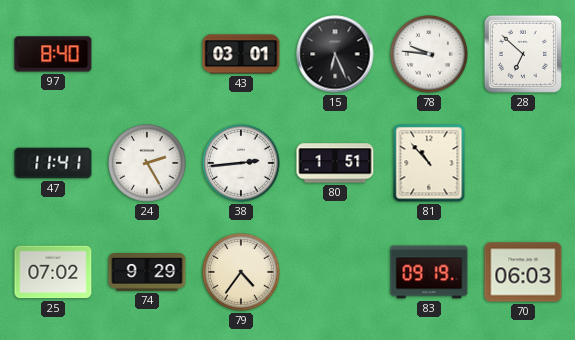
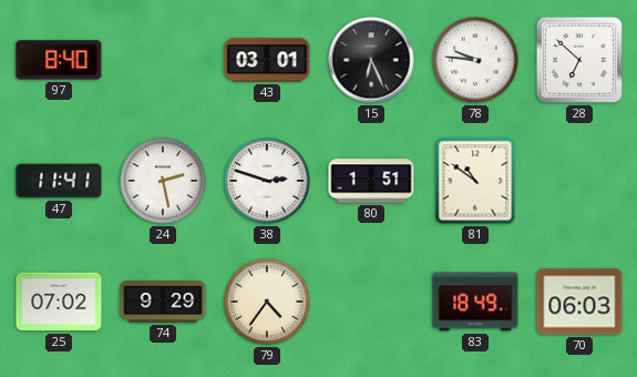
24: 2:25 -> 2:28
38: 2:44 -> 2:48
81: 10:53 -> 10:51
83: 09:19 -> 18:49
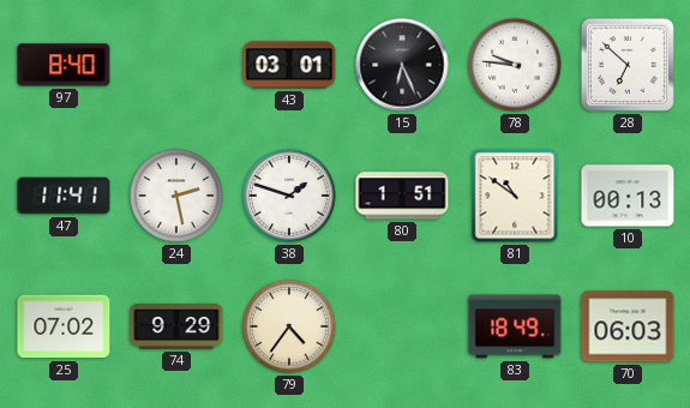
38: 2:48 -> 1:48
10: none -> 00:13
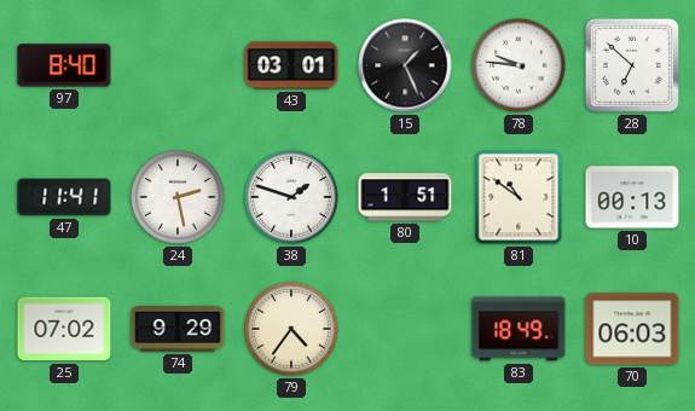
15: 6:26 -> 1:26
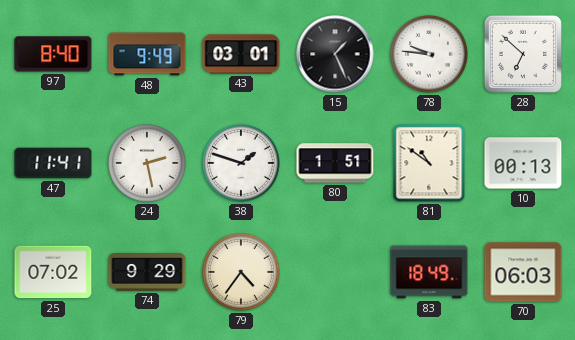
48: none -> 9:49
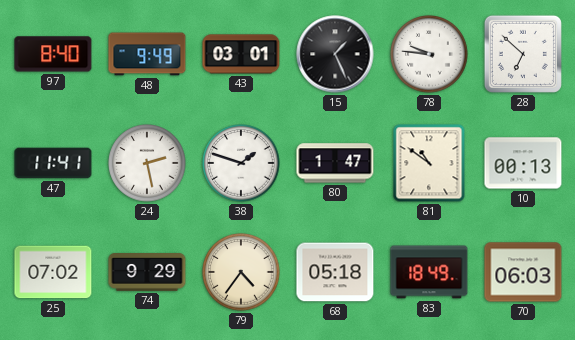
80: 1:51 -> 1:47
68: none -> 05:18
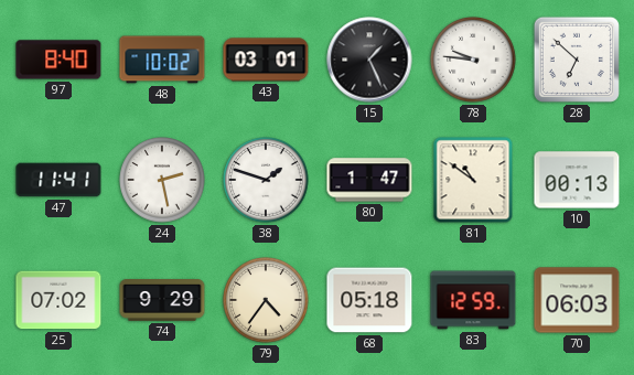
48: 9:49 -> 10:02
83: 18:49 -> 12:59
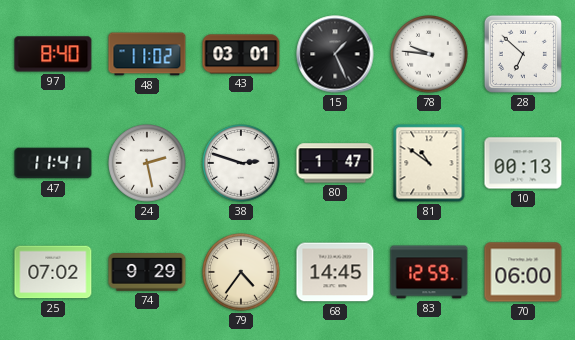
48: 10:02 -> 11:02
38: 1:48 -> 2:48
68: 05:18 -> 14:45
70: 06:03 -> 06:00
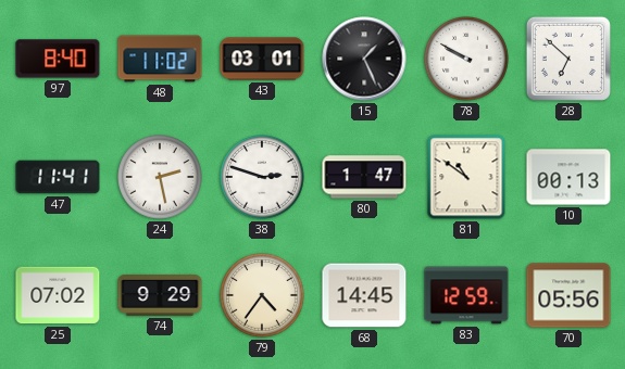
78: 9:46 -> 9:50
70: 06:00 -> 05:56
